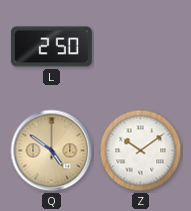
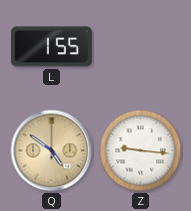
L: 2:50 -> 1:55
Z: 10:09 -> 9:16
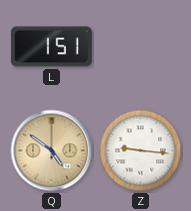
L: 1:55 -> 1:51
